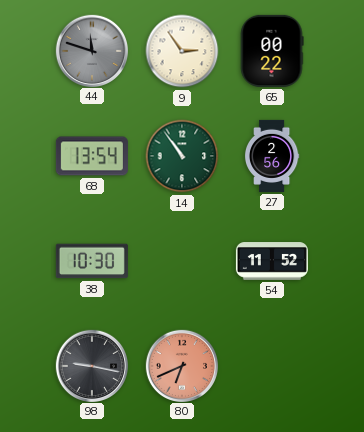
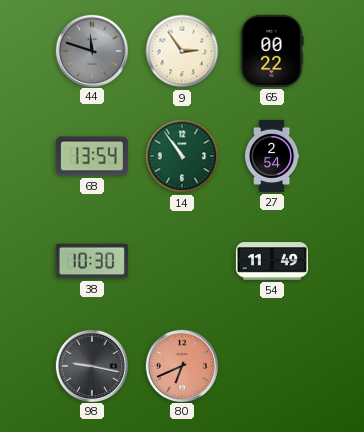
27: 2:56 -> 2:54
54: 11:52 -> 11:49
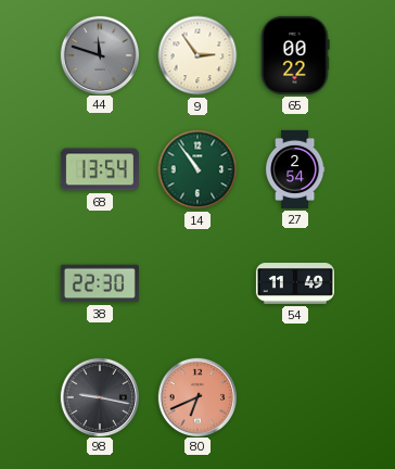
38: 10:30 -> 22:30
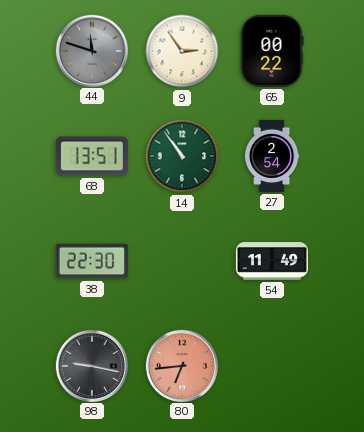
68: 13:54 -> 13:51
80: 6:41 -> 6:44
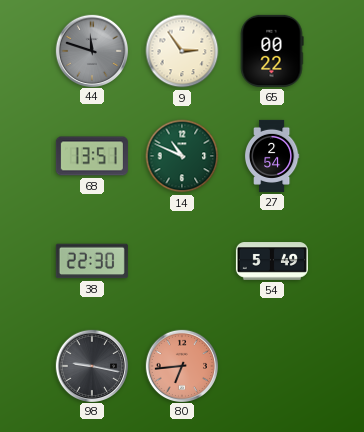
14: 10:54 -> 10:49
54: 11:49 -> 5:49
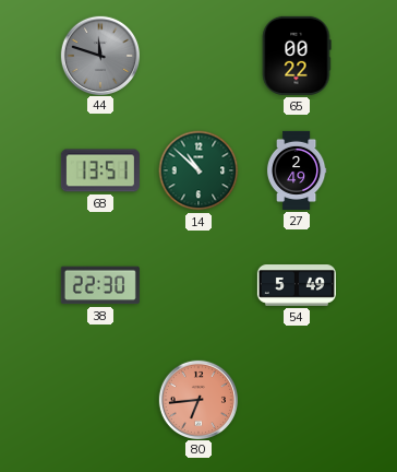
9: 2:54 -> none
14: 10:49 -> 10:52
27: 2:54 -> 2:49
98: 9:17 -> none
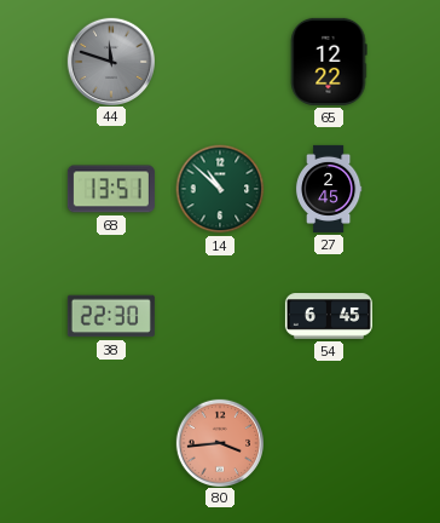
65: 00:22 -> 12:22
27: 2:49 -> 2:45
54: 5:49 -> 6:45
80: 6:44 -> 3:44
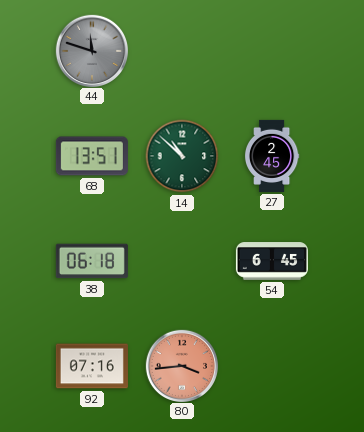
65: 12:22 -> none
38: 22:30 -> 06:18
92: none -> 07:16
